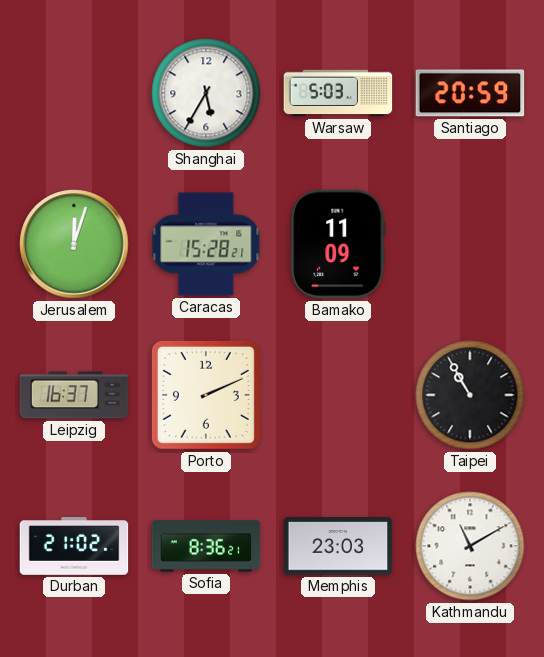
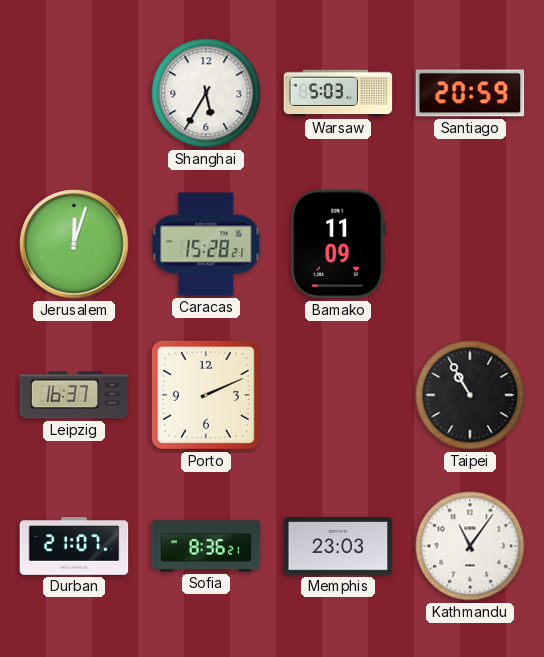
Durban: 21:02 -> 21:07
Kathmandu: 11:10 -> 11:06
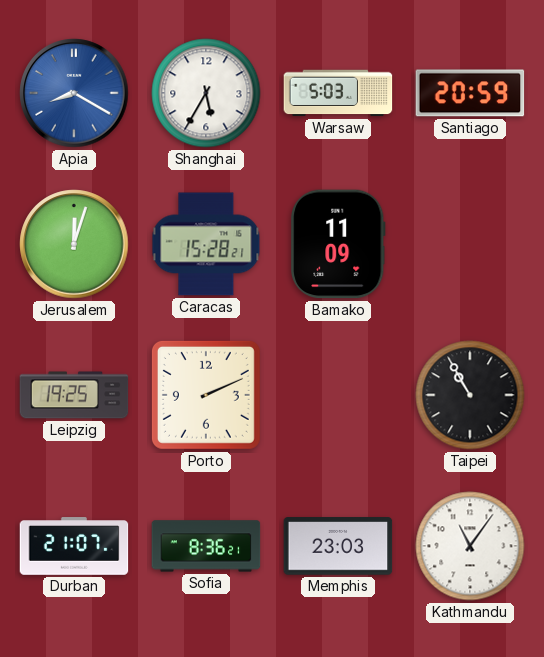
Apia: none -> 8:20
Leipzig: 16:37 -> 19:25
